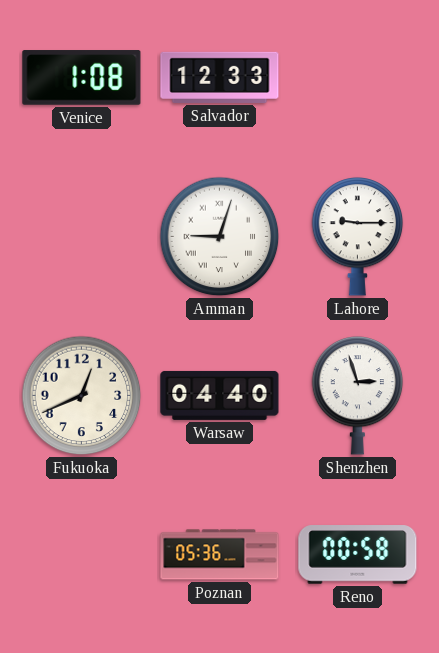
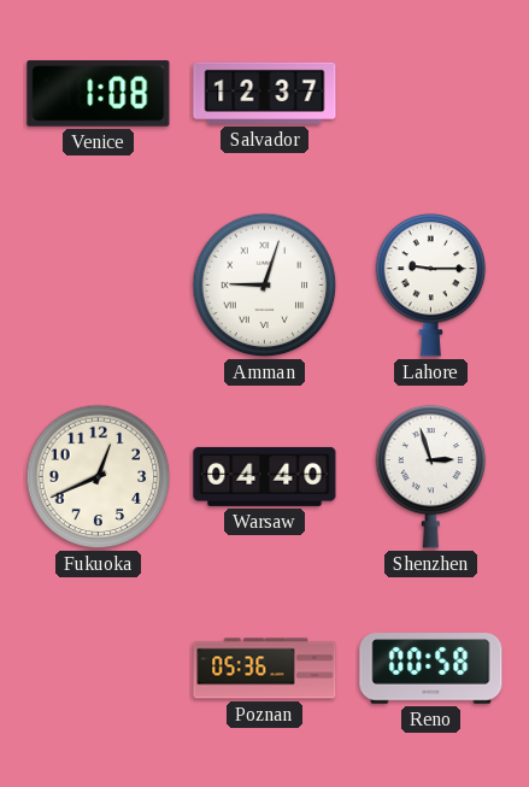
Salvador: 12:33 -> 12:37
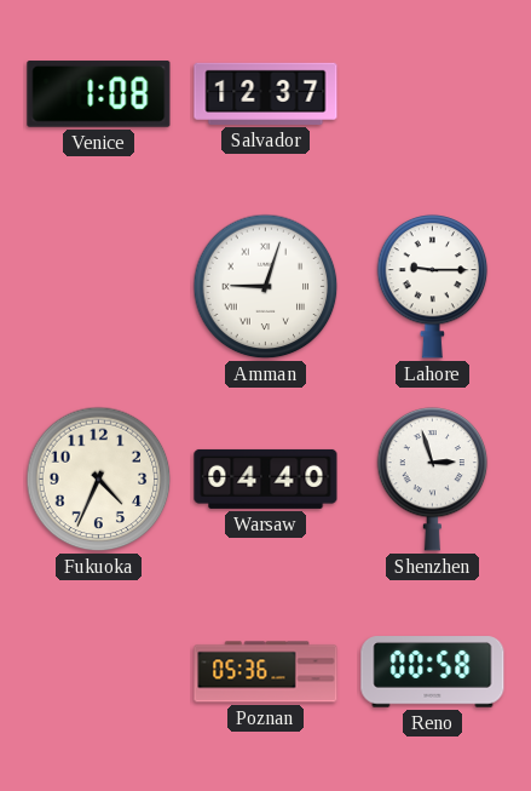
Fukuoka: 12:41 -> 4:34
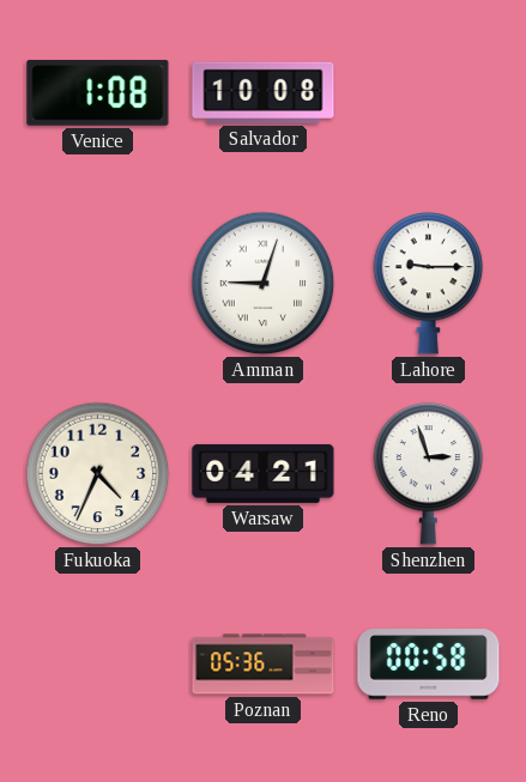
Salvador: 12:37 -> 10:08
Warsaw: 04:40 -> 04:21
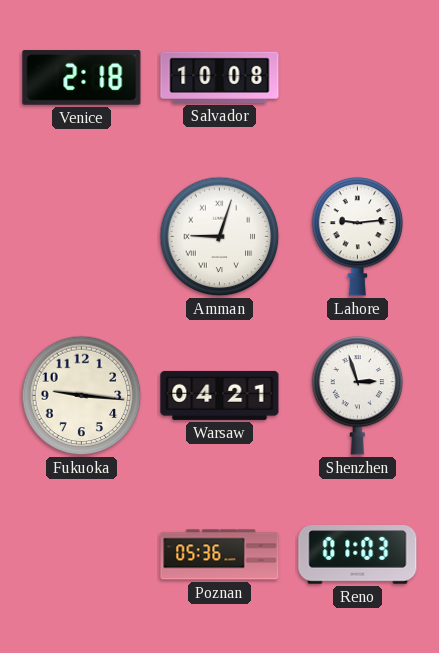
Venice: 1:08 -> 2:18
Lahore: 9:15 -> 9:14
Fukuoka: 4:34 -> 9:16
Reno: 00:58 -> 01:03
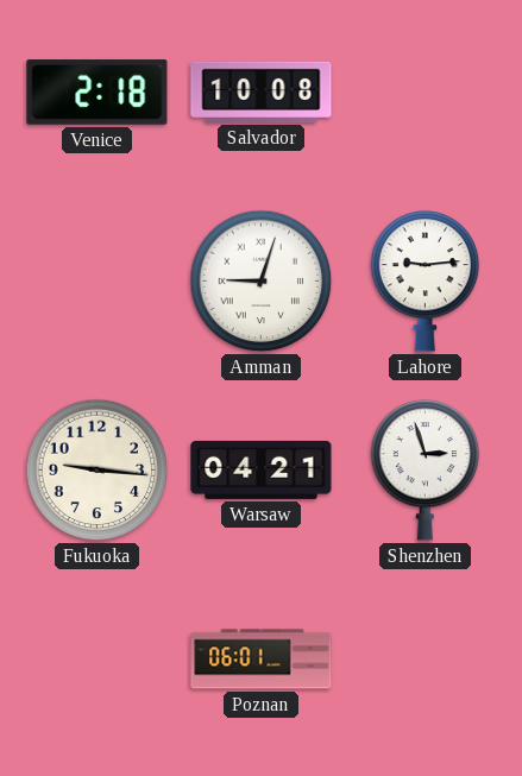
Poznan: 05:36 -> 06:01
Reno: 01:03 -> none
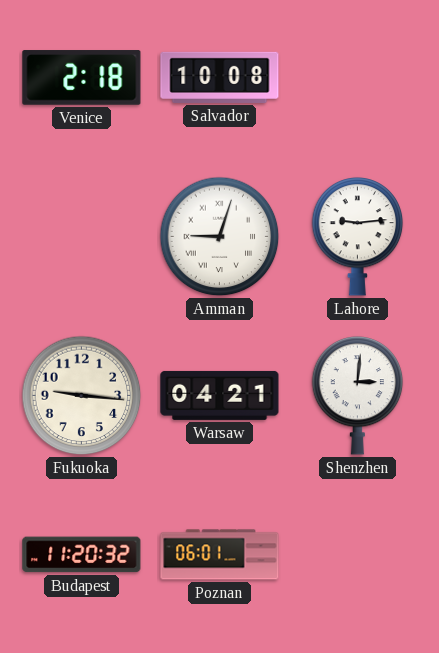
Shenzhen: 2:57 -> 3:01
Budapest: none -> 11:20
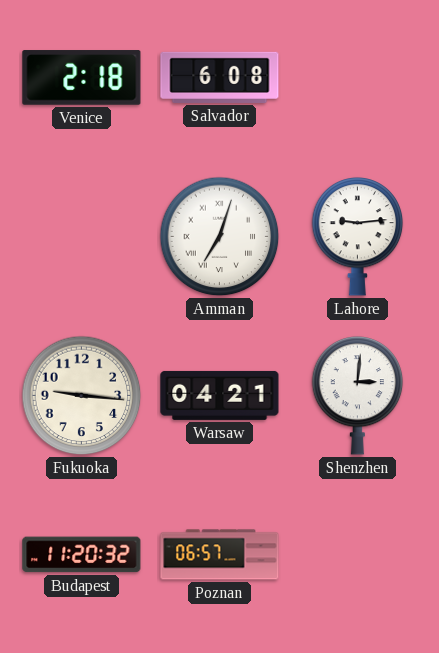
Salvador: 10:08 -> 6:08
Amman: 9:03 -> 7:03
Poznan: 06:01 -> 06:57
